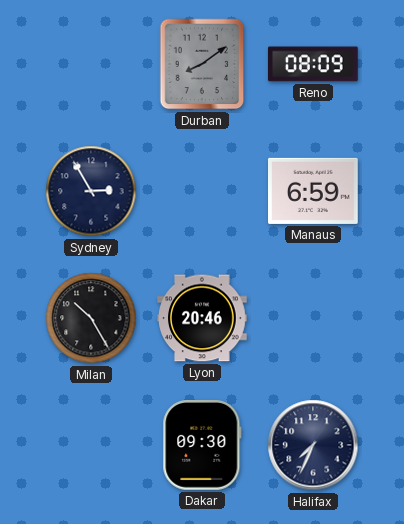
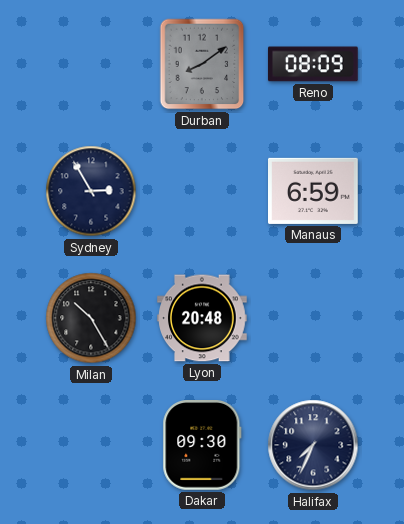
Lyon: 20:46 -> 20:48
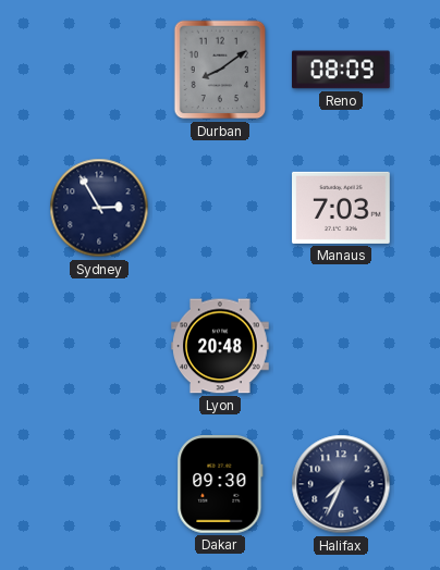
Manaus: 6:59 -> 7:03
Milan: 10:25 -> none
